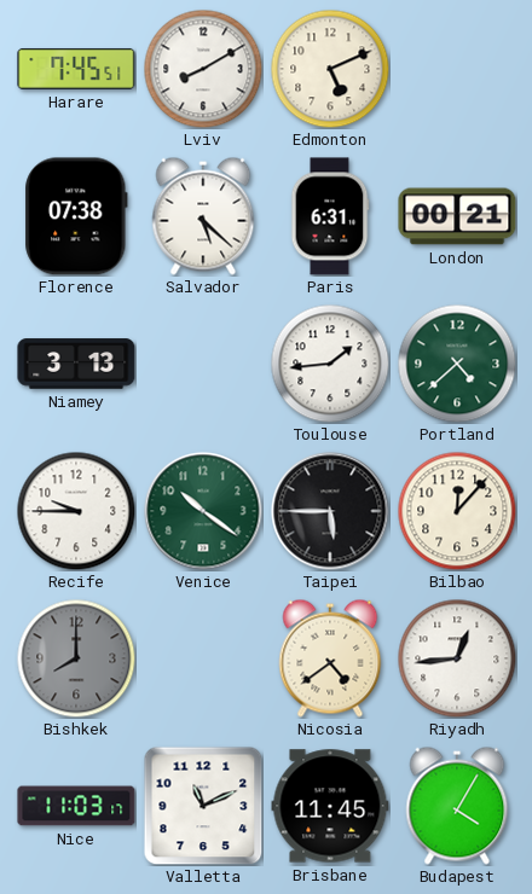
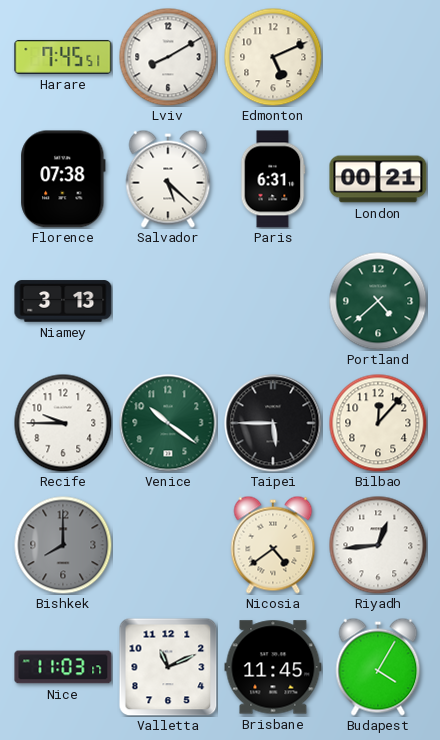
Toulouse: 1:44 -> none
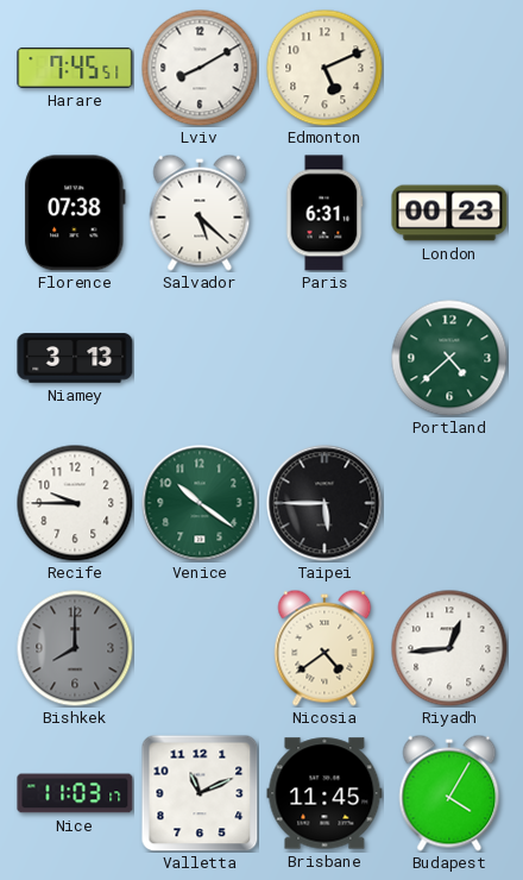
London: 00:21 -> 00:23
Bilbao: 12:07 -> none
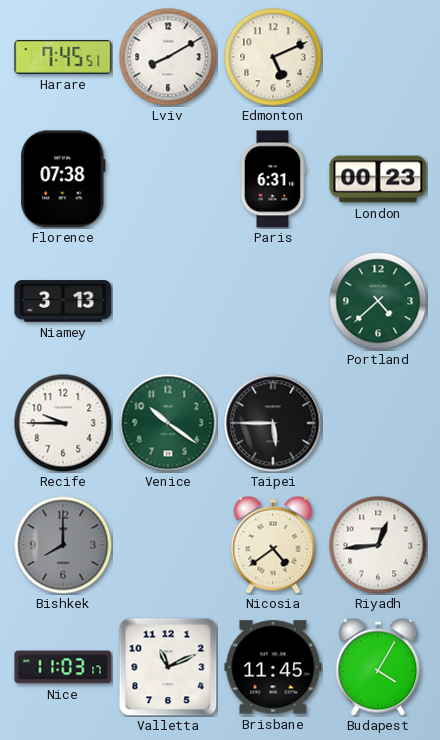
Salvador: 5:22 -> none
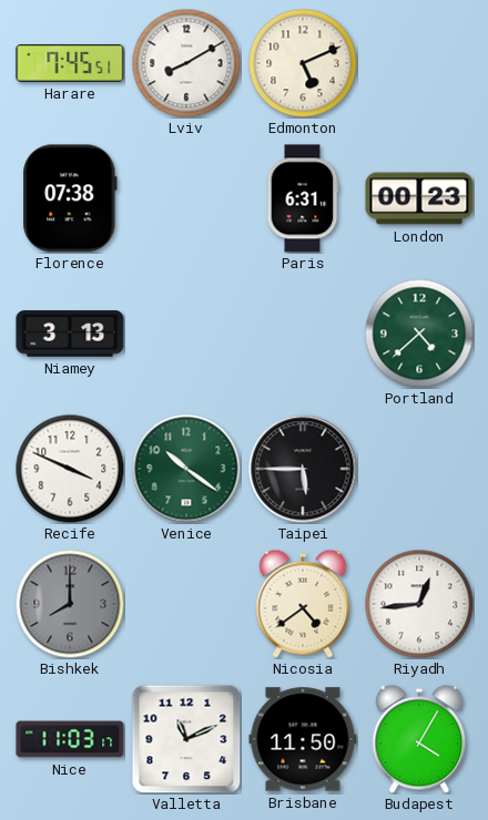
Recife: 9:45 -> 3:49
Brisbane: 11:45 -> 11:50
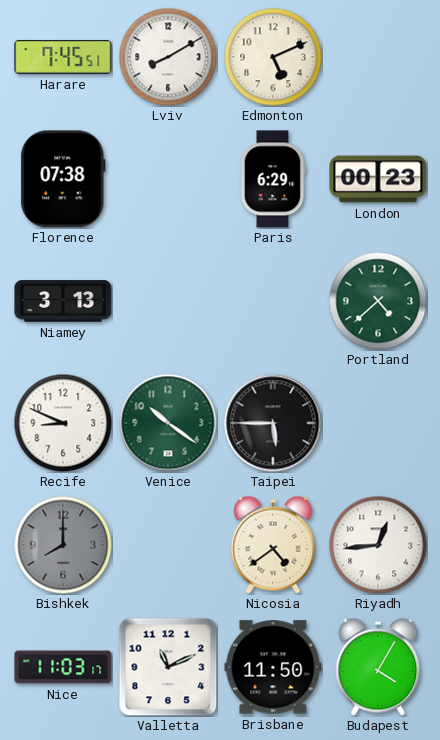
Paris: 6:31 -> 6:29
Recife: 3:49 -> 8:49
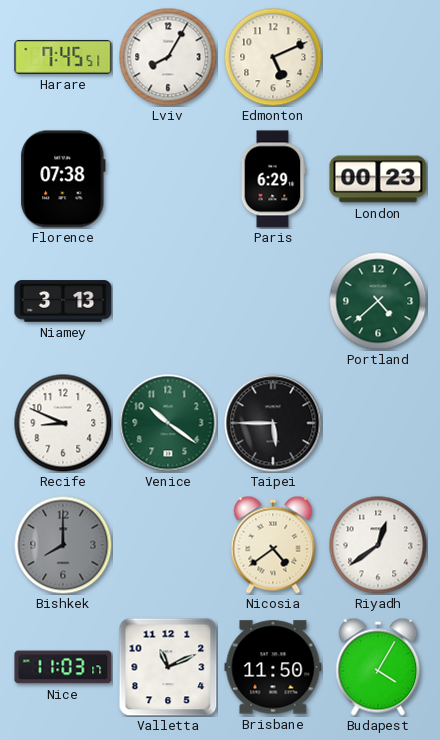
Lviv: 8:10 -> 8:05
Riyadh: 12:44 -> 12:39
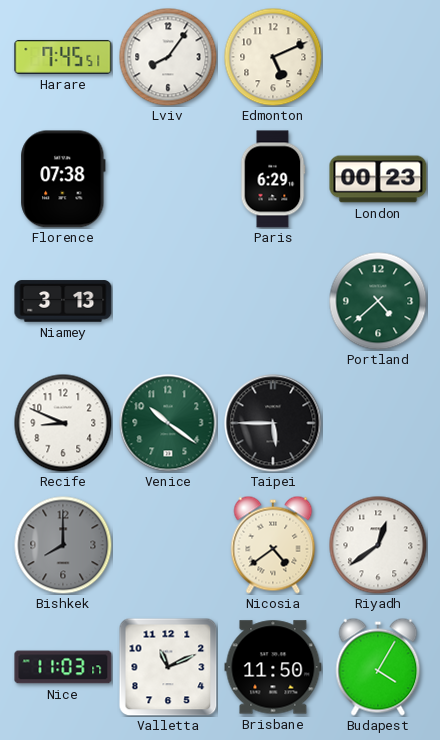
Lviv: 8:05 -> 8:06
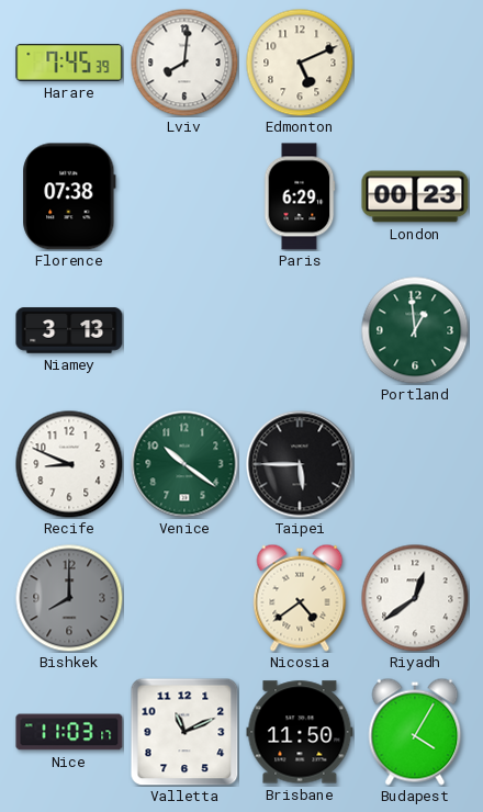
Harare: 7:45:51 -> 7:45:39
Lviv: 8:06 -> 8:01
Portland: 4:38 -> 12:59
